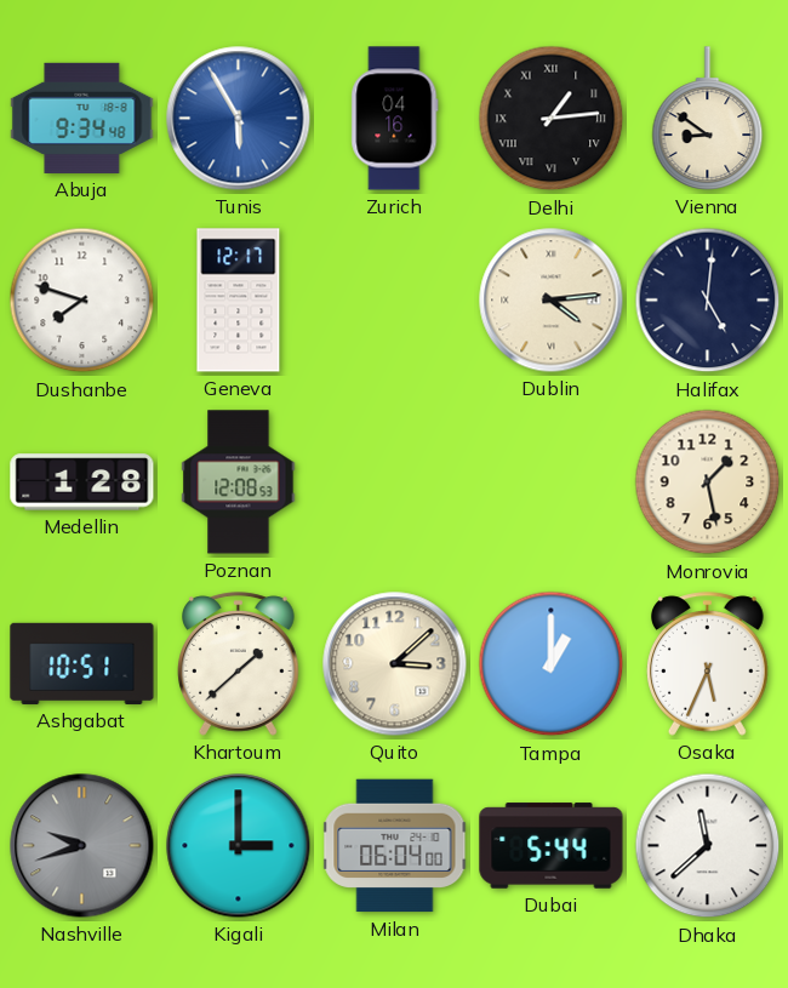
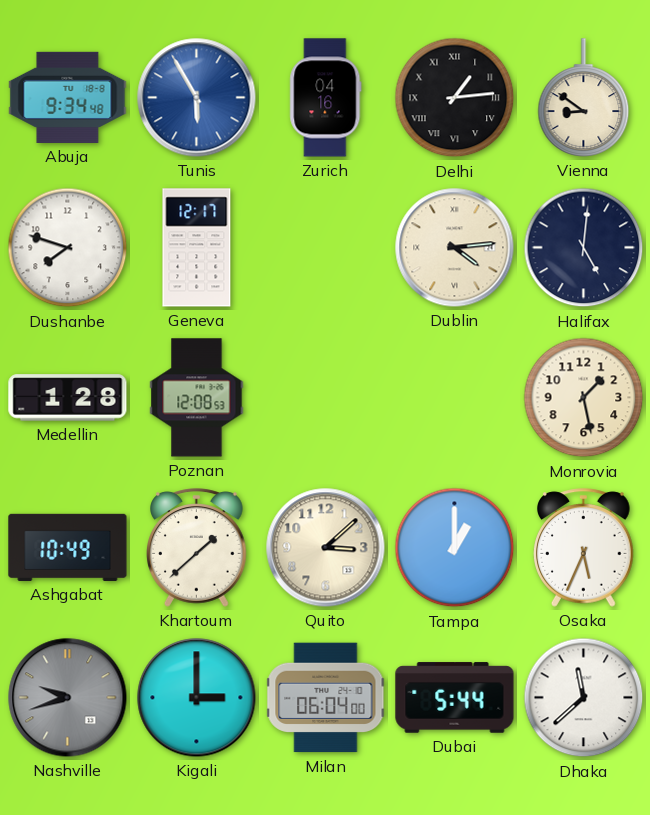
Ashgabat: 10:51 -> 10:49
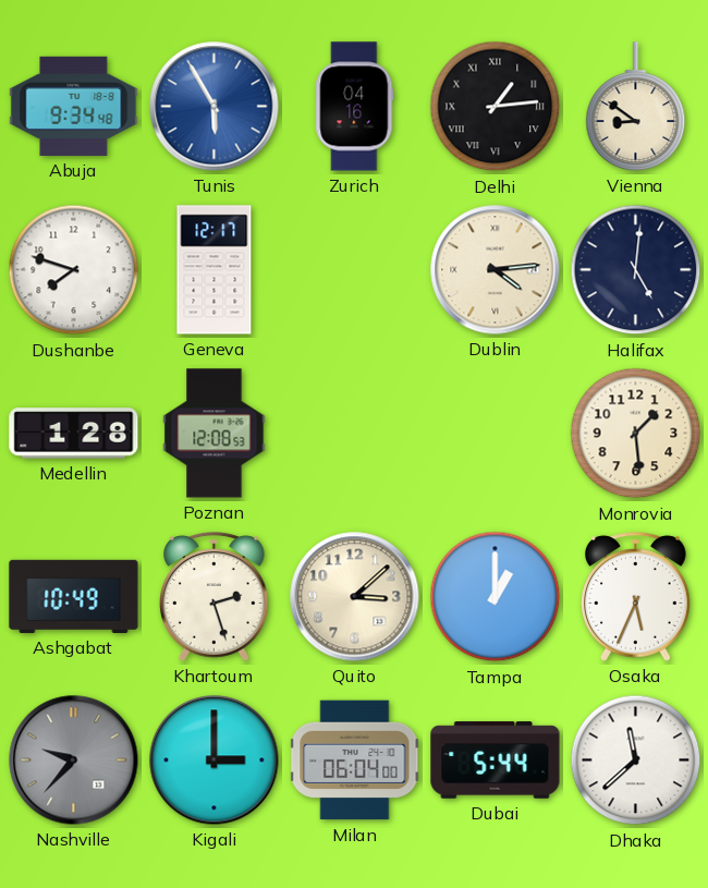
Monrovia: 1:28 -> 1:29
Khartoum: 1:38 -> 2:27
Nashville: 9:42 -> 9:37
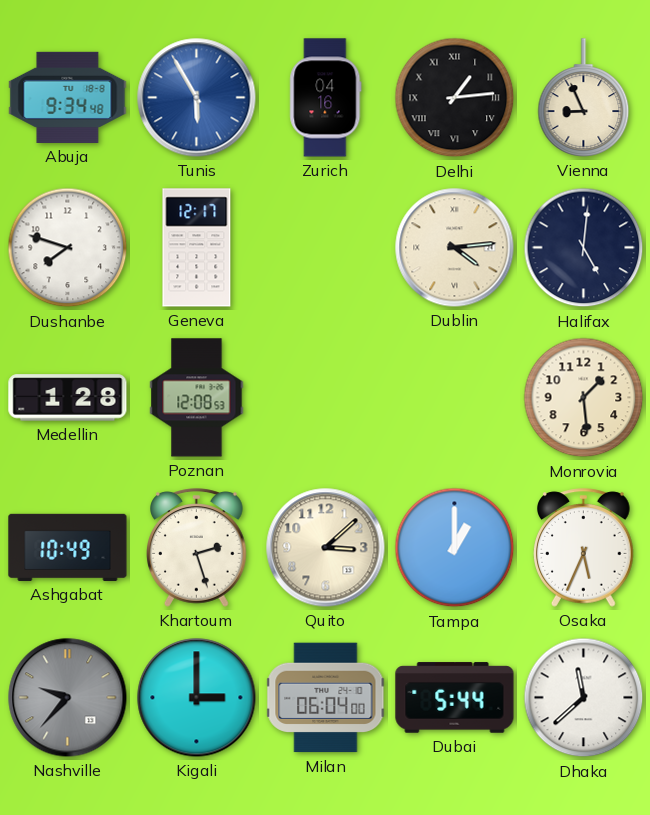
Vienna: 8:51 -> 8:56
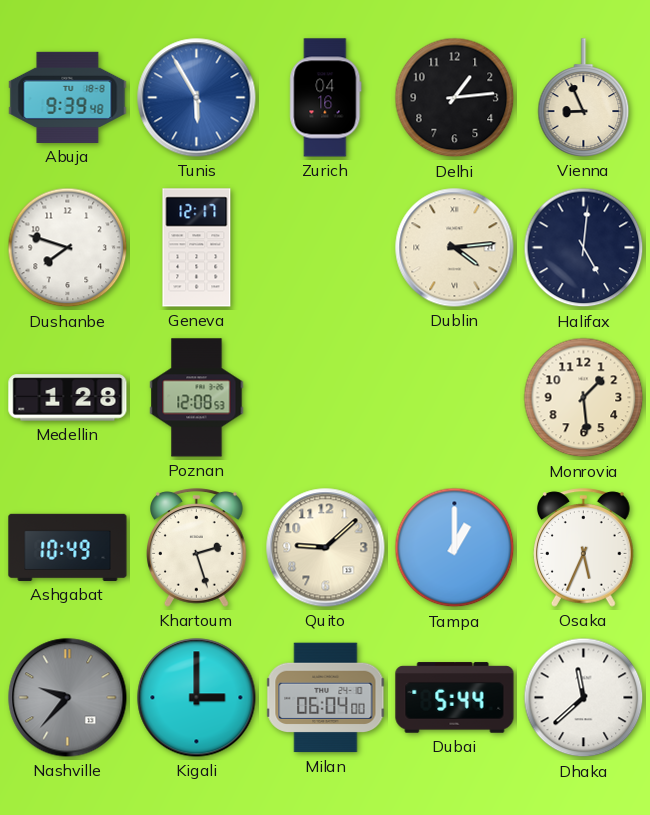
Abuja: 9:34 -> 9:39
Delhi numerals: Roman -> Arabic
Quito: 3:08 -> 9:08
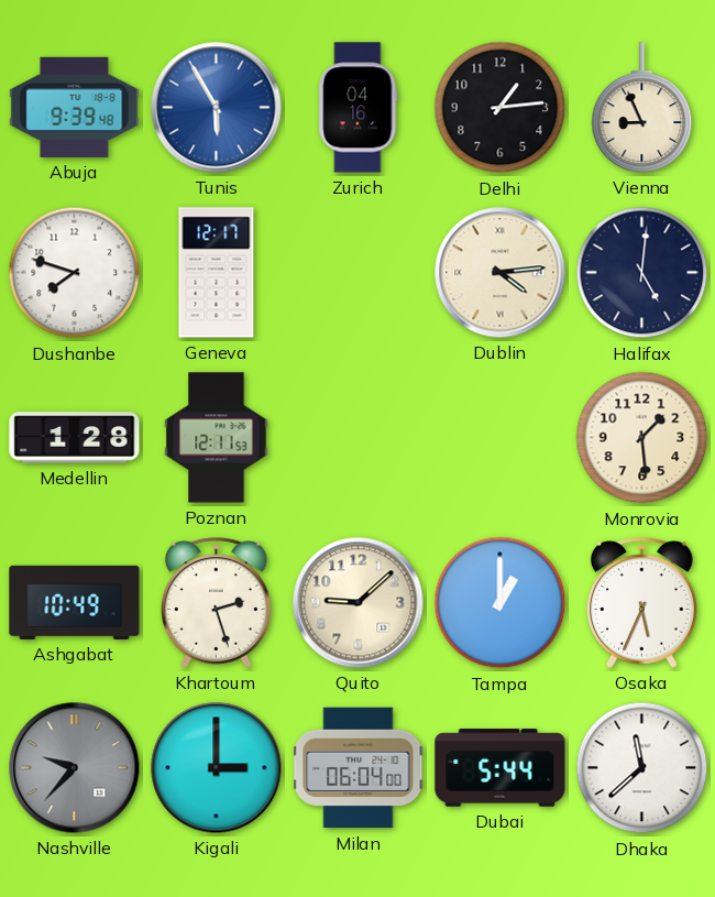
Poznan: 12:08 -> 12:11
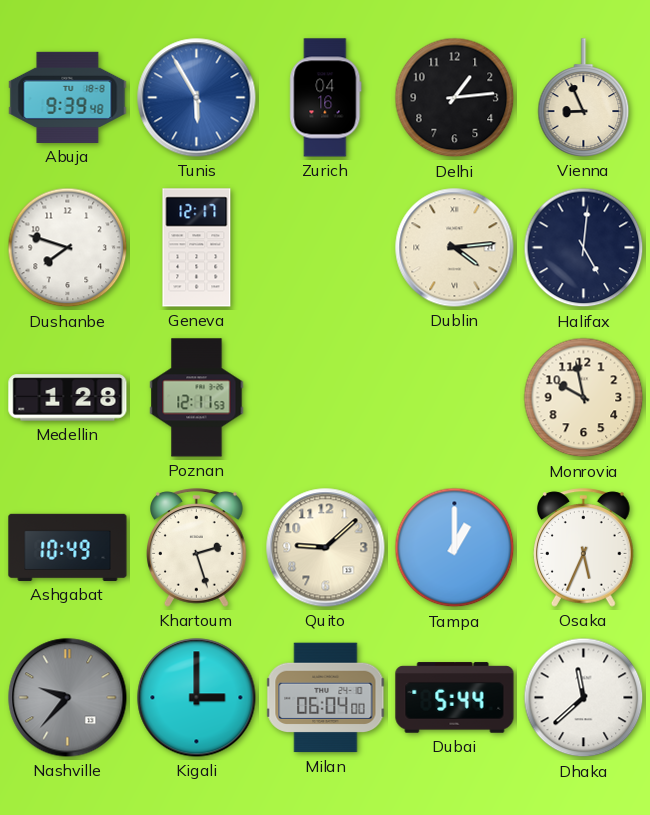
Monrovia: 1:29 -> 9:58
